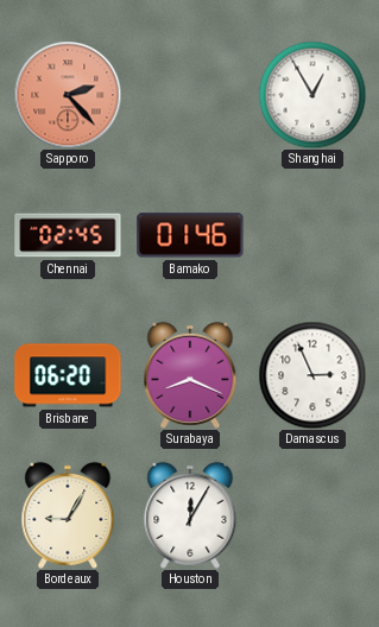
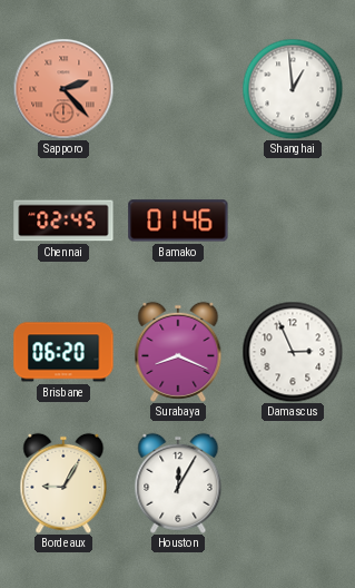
Shanghai: 12:55 -> 12:59
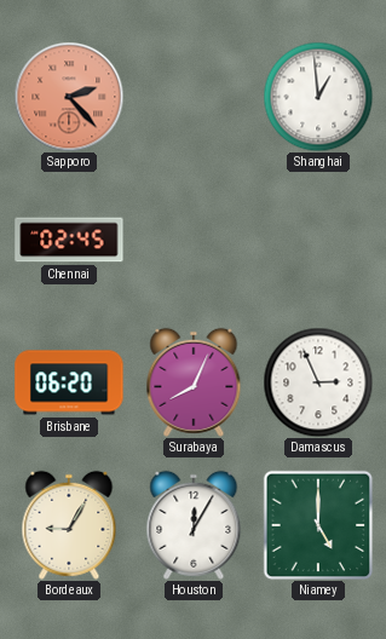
Bamako: 01:46 -> none
Surabaya: 8:19 -> 8:04
Niamey: none -> 5:00
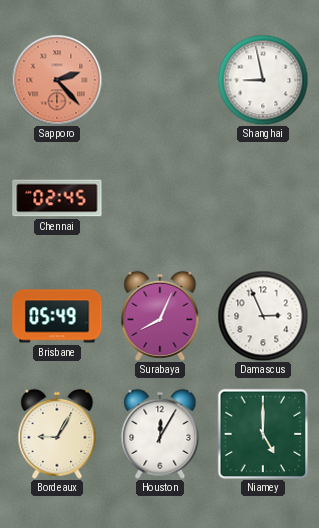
Shanghai: 12:59 -> 8:58
Brisbane: 06:20 -> 05:49
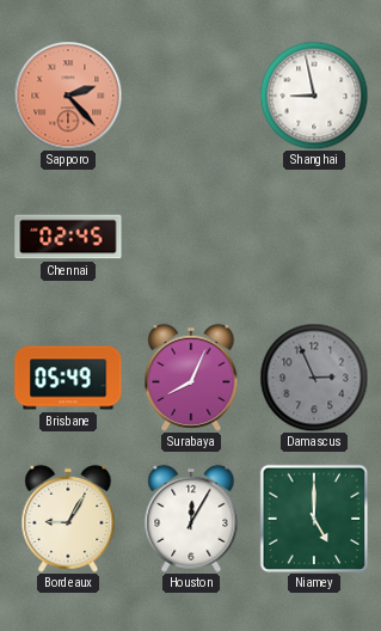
Damascus dial: white -> grey
